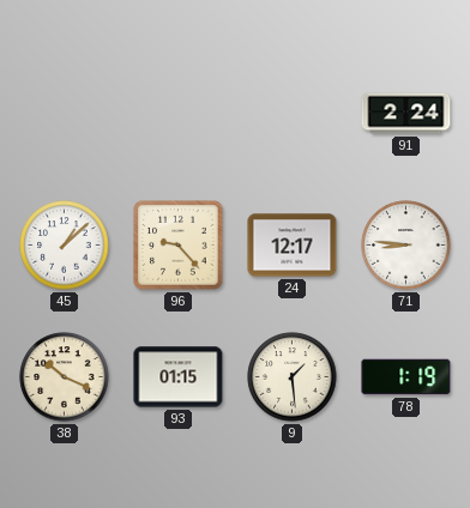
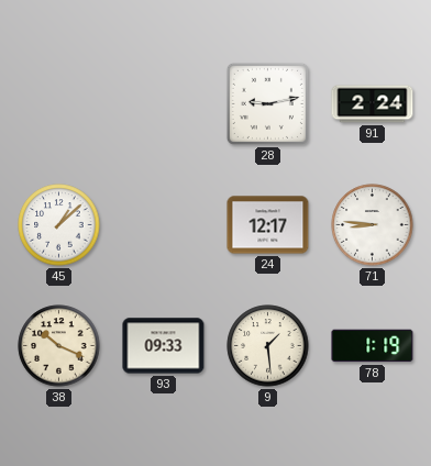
28: none -> 9:13
96: 9:23 -> none
93: 01:15 -> 09:33
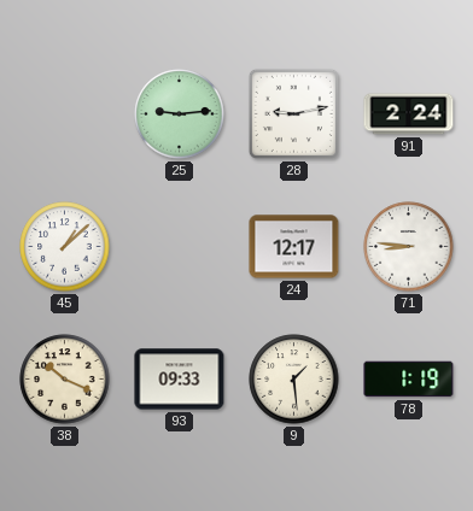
25: none -> 9:14
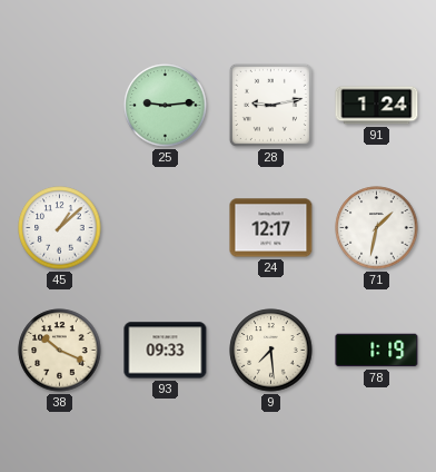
91: 2:24 -> 1:24
71: 8:46 -> 1:32
9: 1:29 -> 7:29
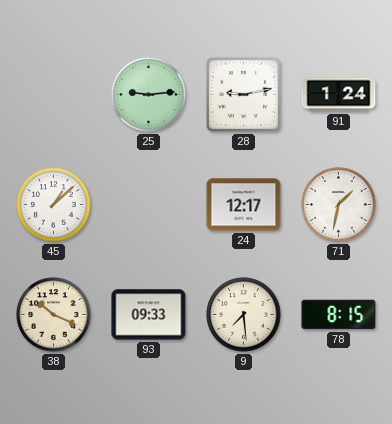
78: 1:19 -> 8:15
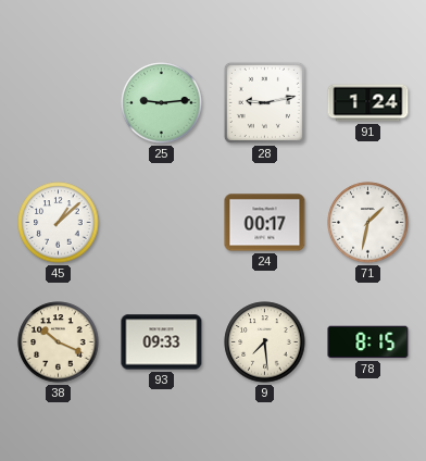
24: 12:17 -> 00:17
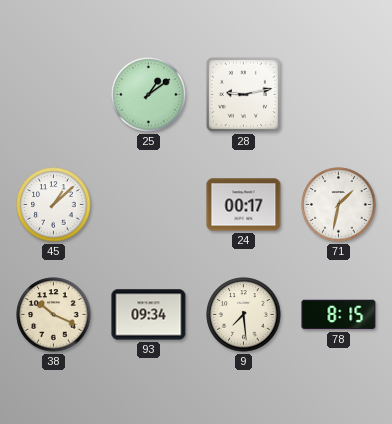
25: 9:14 -> 1:09
91: 1:24 -> none
93: 09:33 -> 09:34
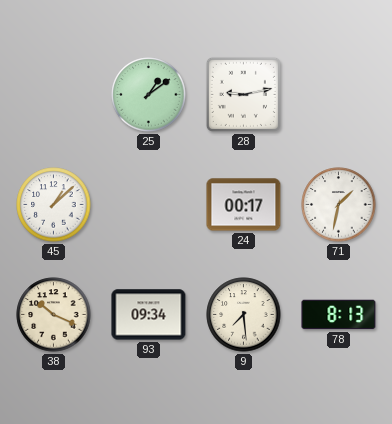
78: 8:15 -> 8:13
